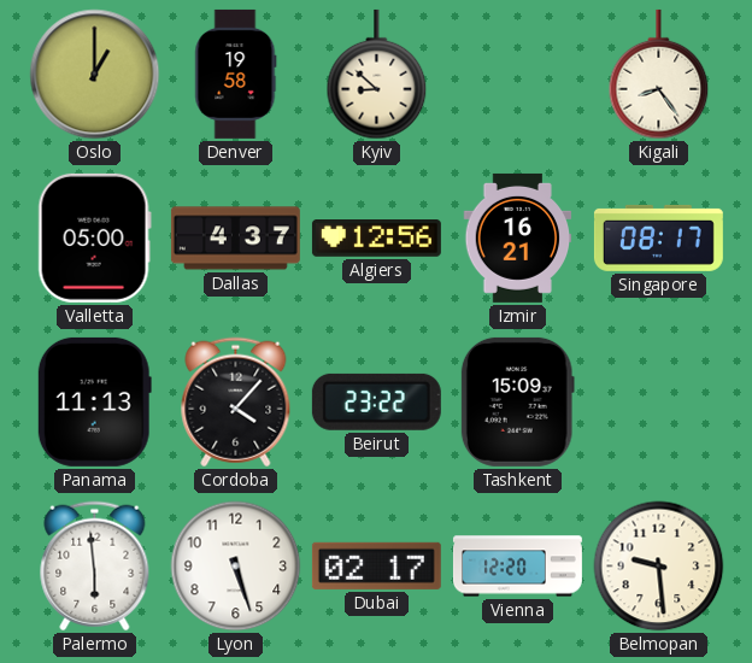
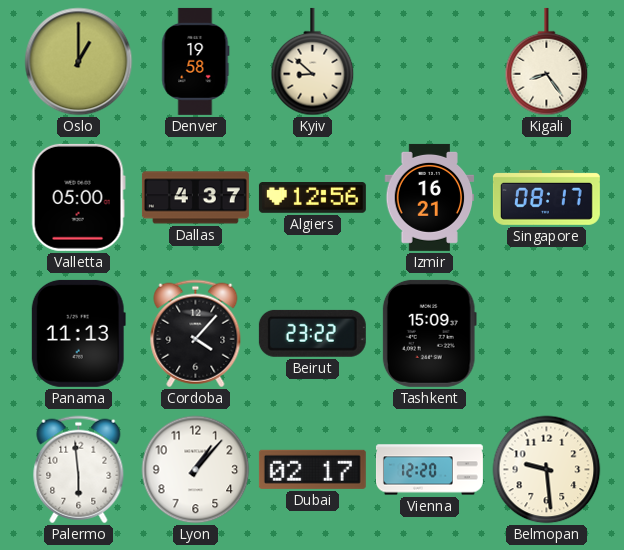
Lyon: 5:27 -> 1:07
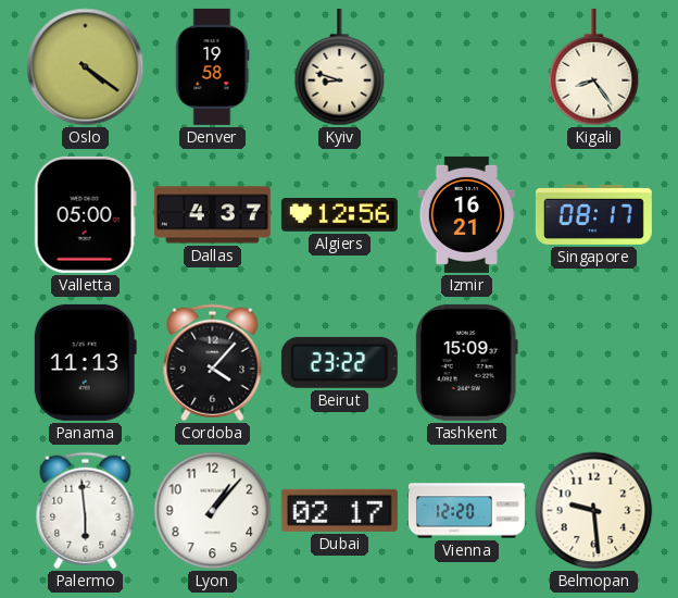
Oslo: 1:00 -> 4:21
Kyiv: 8:52 -> 8:48
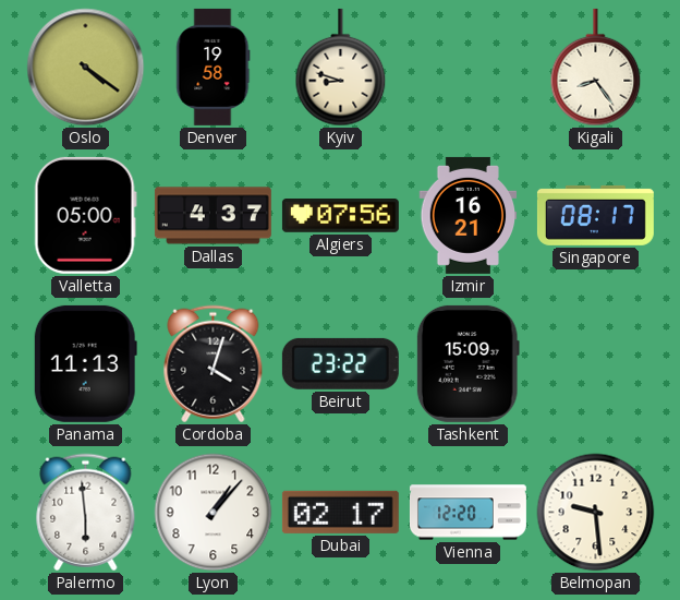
Algiers: 12:56 -> 07:56
Cordoba: 4:07 -> 4:03
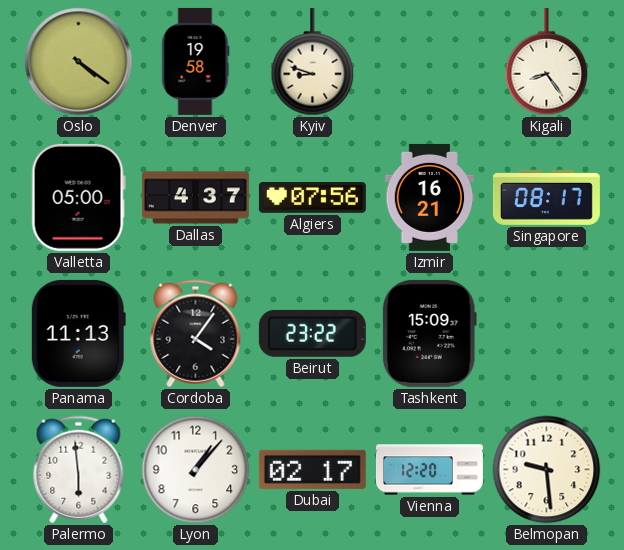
Cordoba: 4:03 -> 4:06
